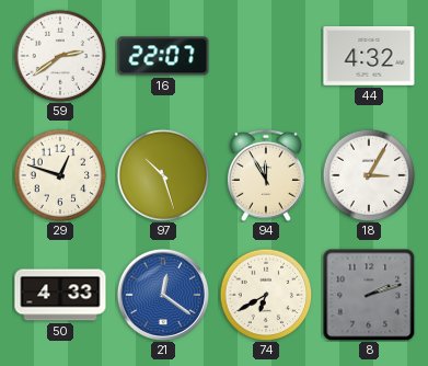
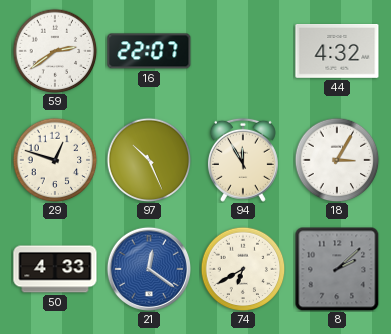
97: 10:27 -> 10:26
8: 2:12 -> 2:08
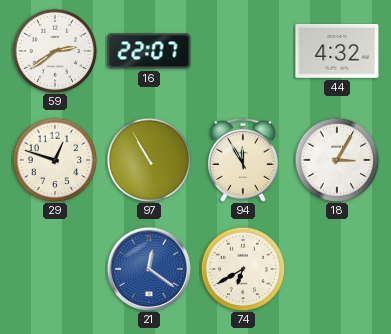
97: 10:26 -> 10:55
50: 4:33 -> none
8: 2:08 -> none
